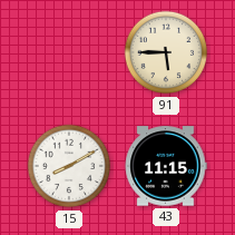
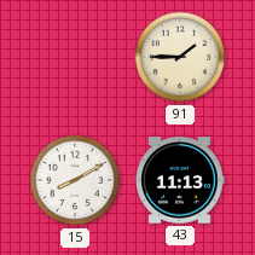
91: 5:45 -> 1:45
43: 11:15 -> 11:13
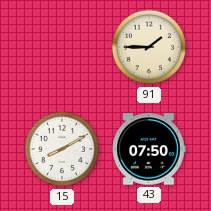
43: 11:13 -> 07:50
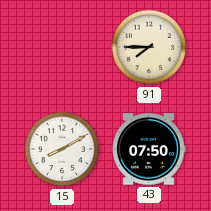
91: 1:45 -> 7:45
